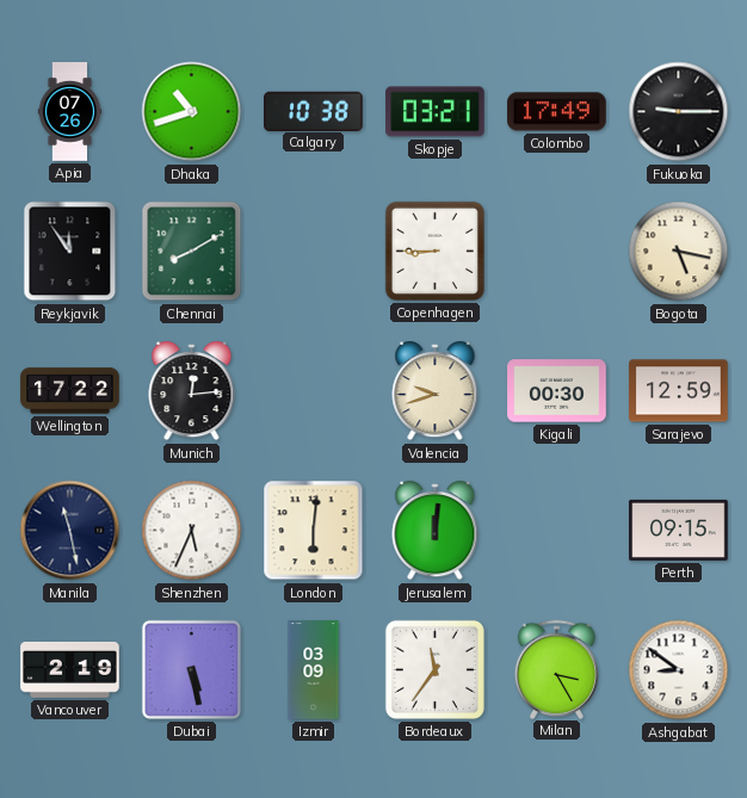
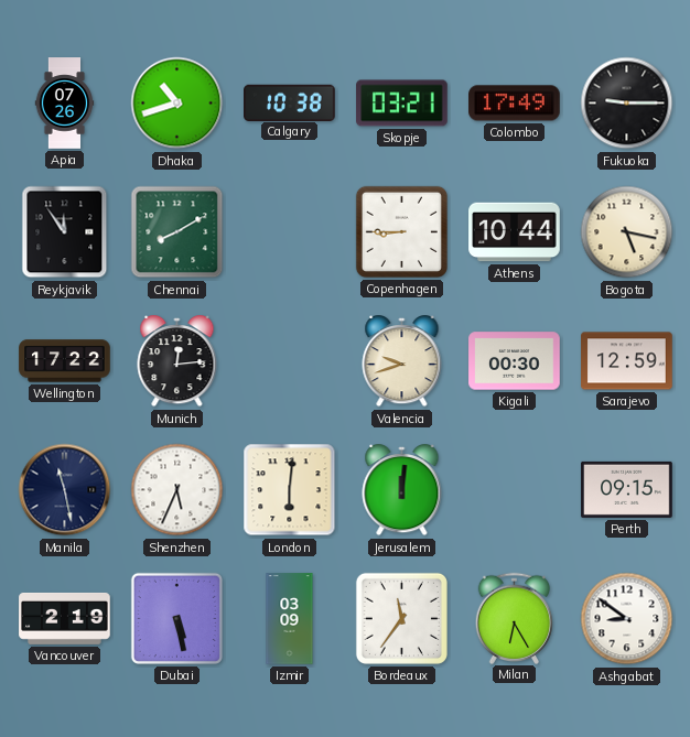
Athens: none -> 10:44
Milan: 3:25 -> 6:25
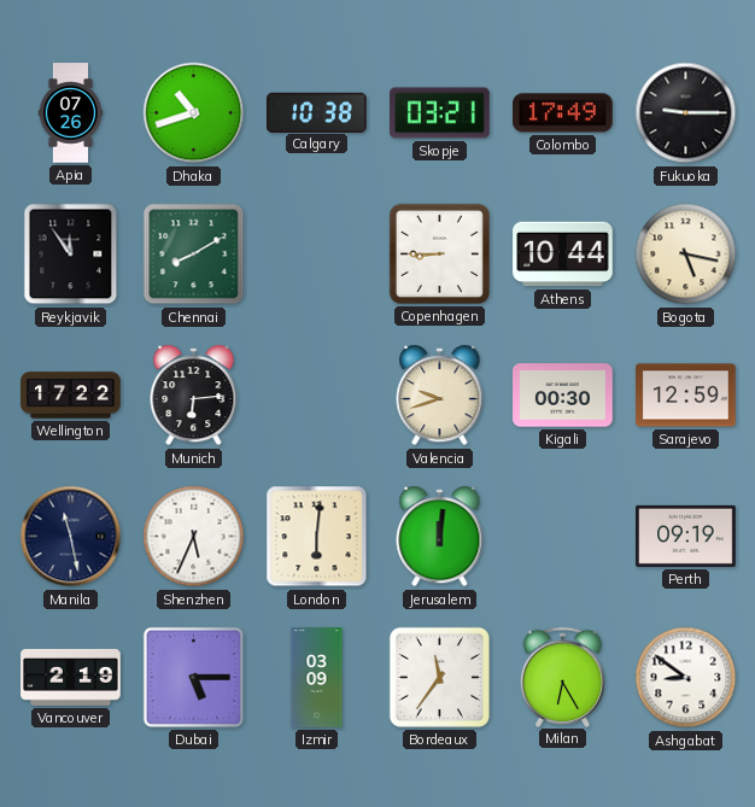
Munich: 12:14 -> 6:14
Perth: 09:15 -> 09:19
Dubai: 5:28 -> 5:15
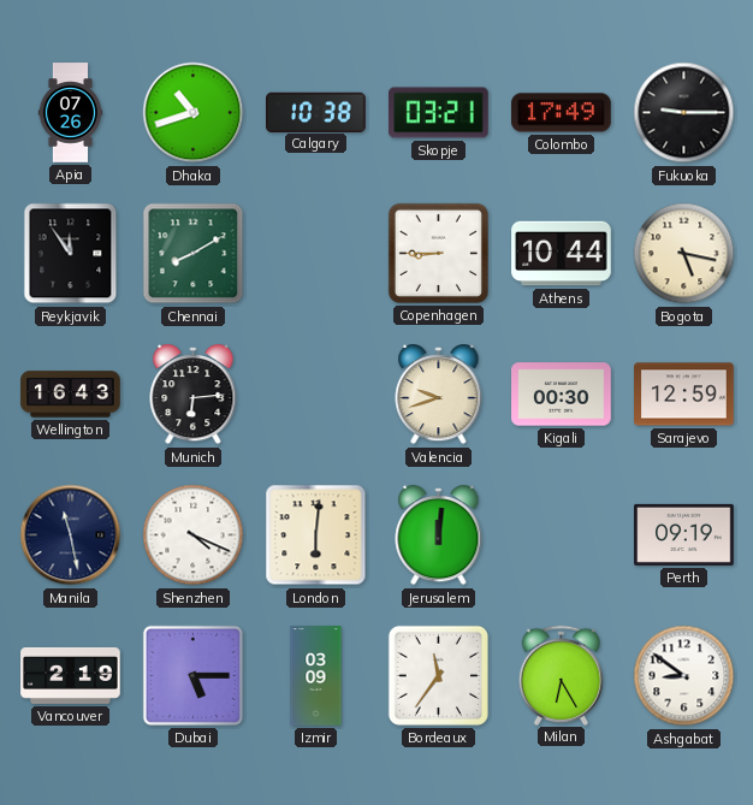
Wellington: 17:22 -> 16:43
Shenzhen: 5:34 -> 4:19
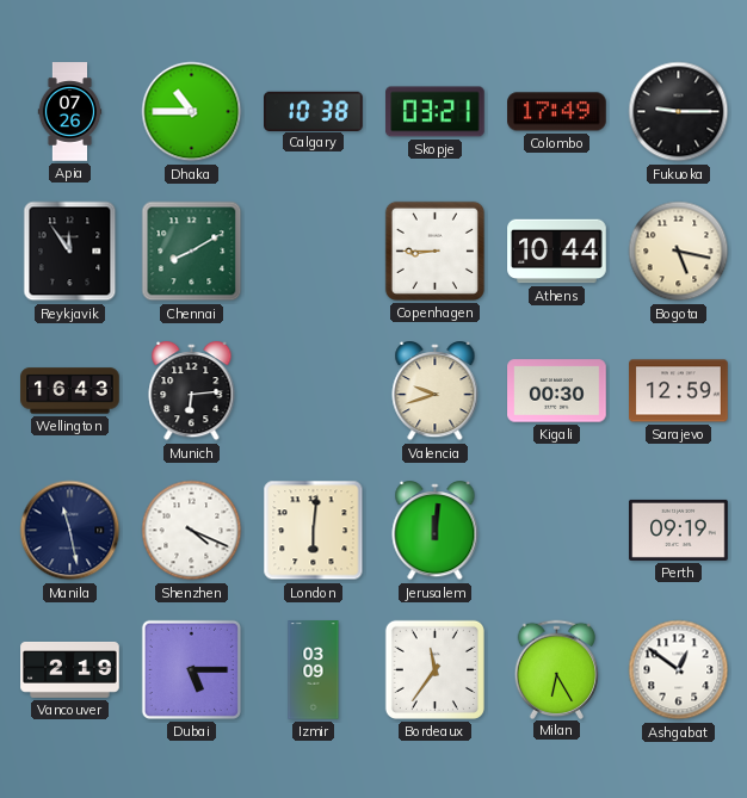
Dhaka: 10:42 -> 10:45
Ashgabat: 8:51 -> 12:51
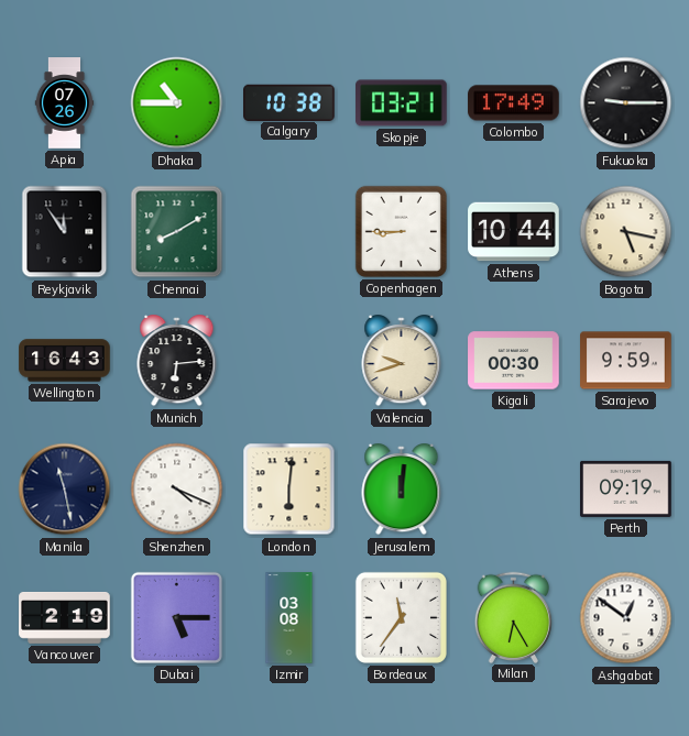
Sarajevo: 12:59 -> 9:59
Izmir: 03:09 -> 03:08
